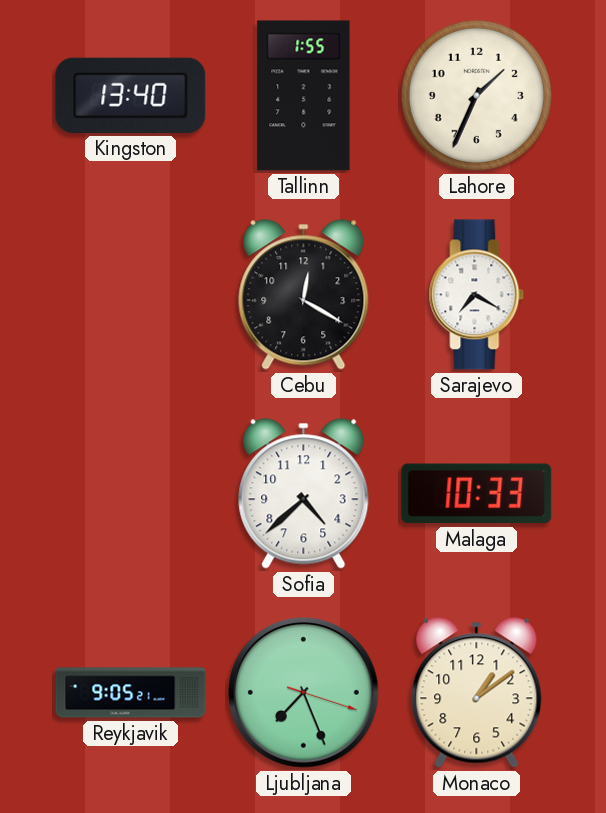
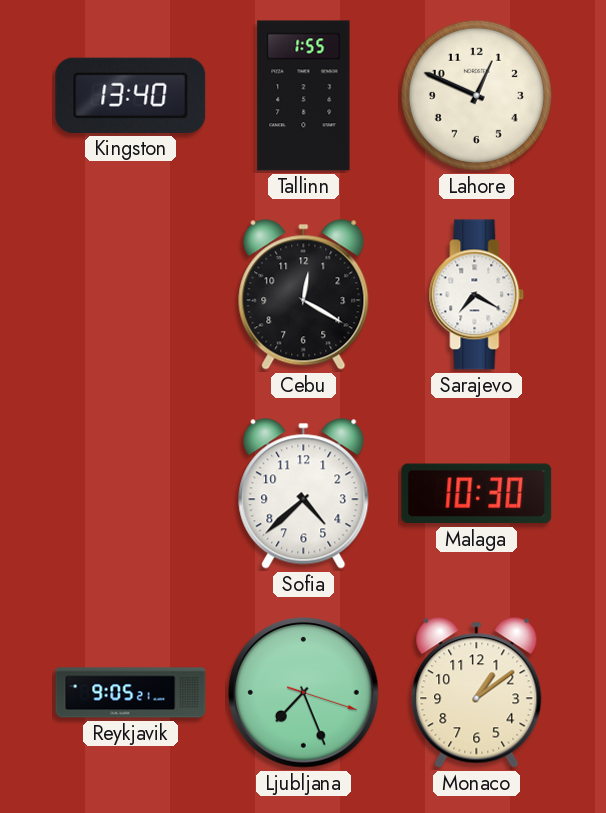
Lahore: 1:34 -> 12:49
Malaga: 10:33 -> 10:30
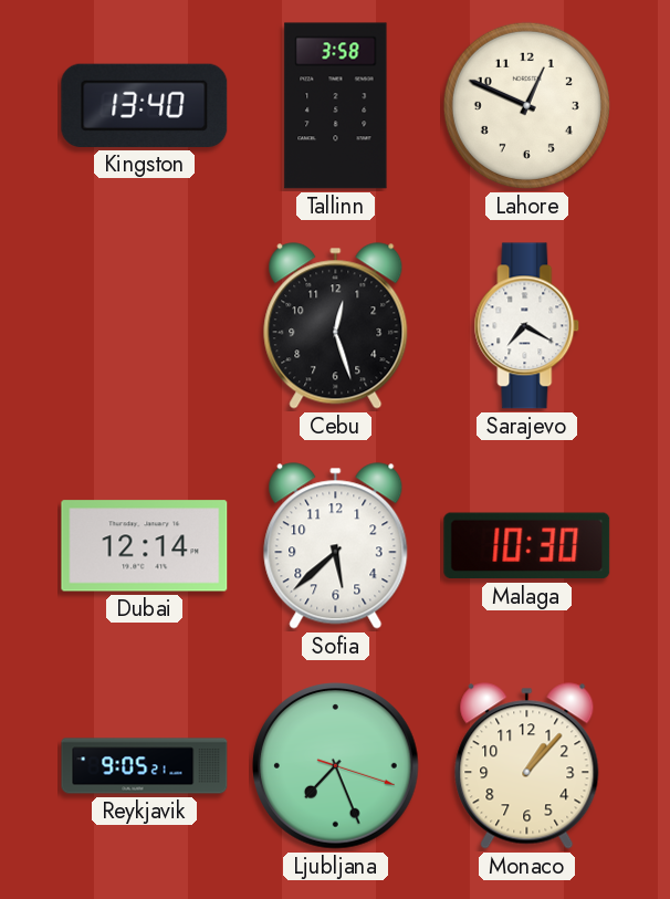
Tallinn: 1:55 -> 3:58
Cebu: 12:20 -> 12:27
Dubai: none -> 12:14
Sofia: 4:38 -> 5:38
Monaco: 1:09 -> 1:07
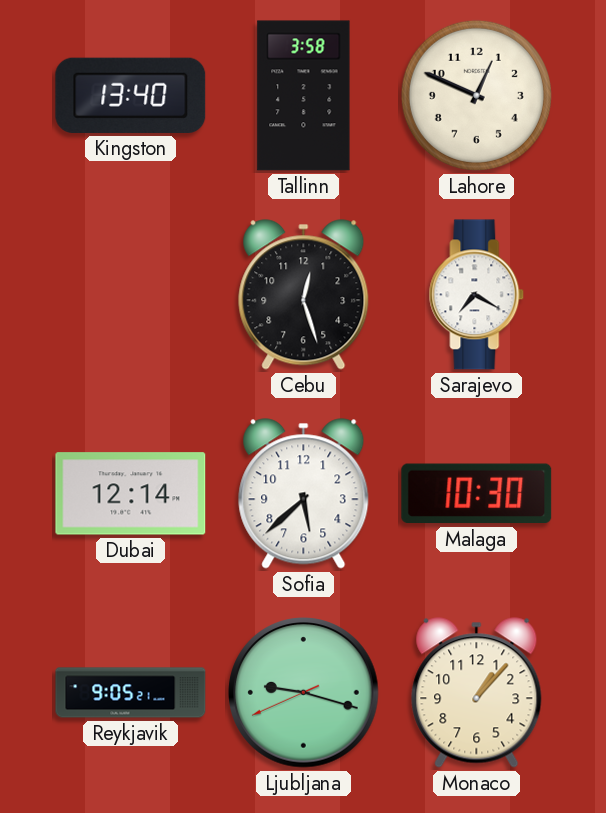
Ljubljana: 7:26 -> 9:17
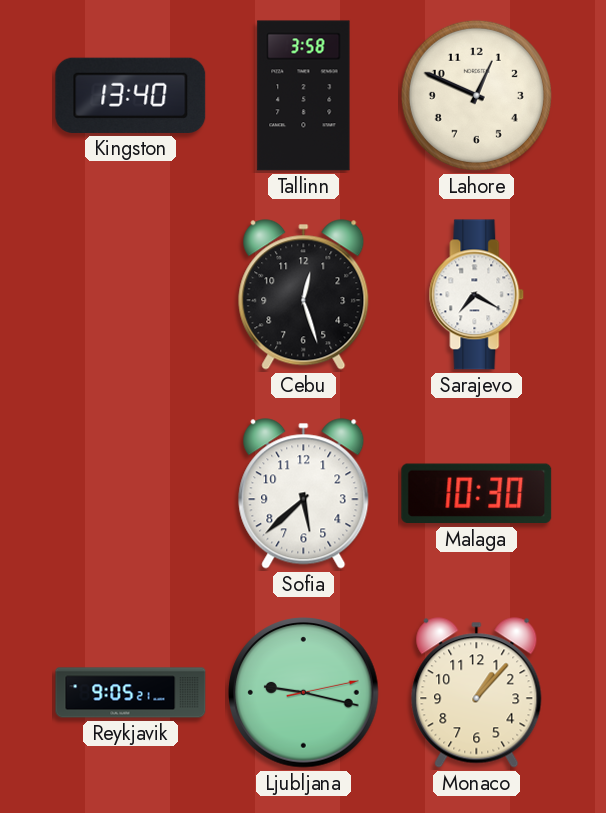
Dubai: 12:14 -> none
Ljubljana: 9:17:41 -> 9:17:13
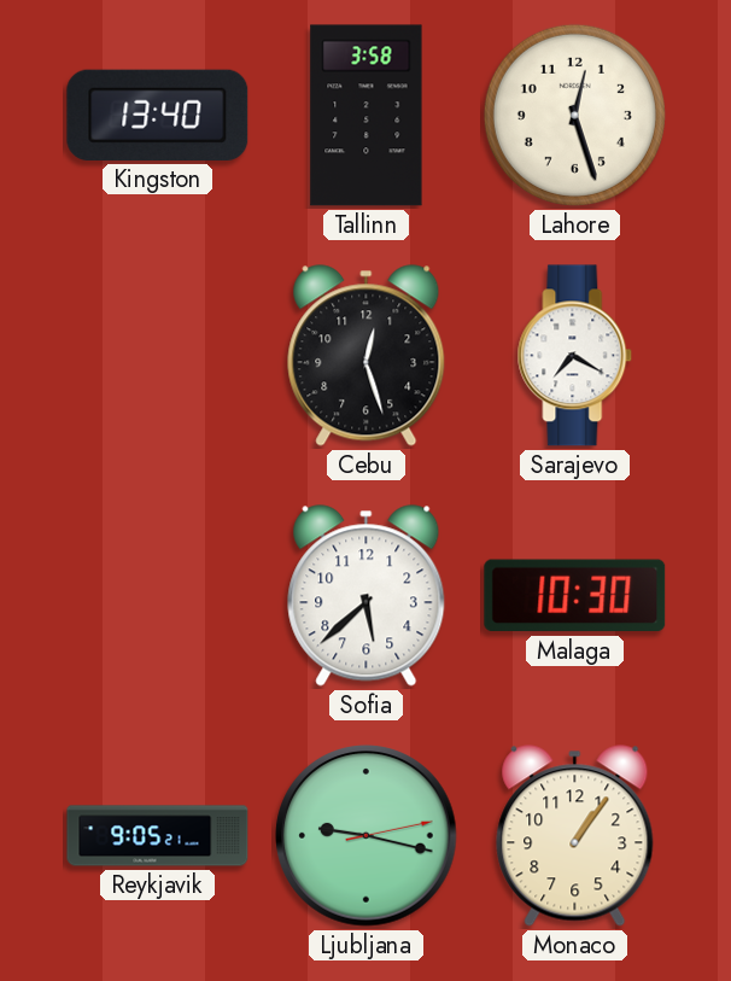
Lahore: 12:49 -> 12:27
Monaco: 1:07 -> 1:06
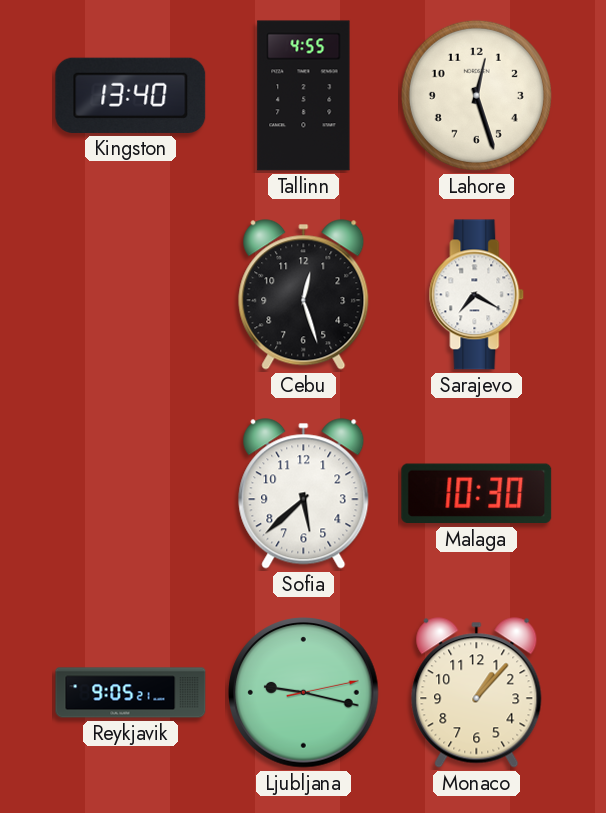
Tallinn: 3:58 -> 4:55
Monaco: 1:06 -> 1:07
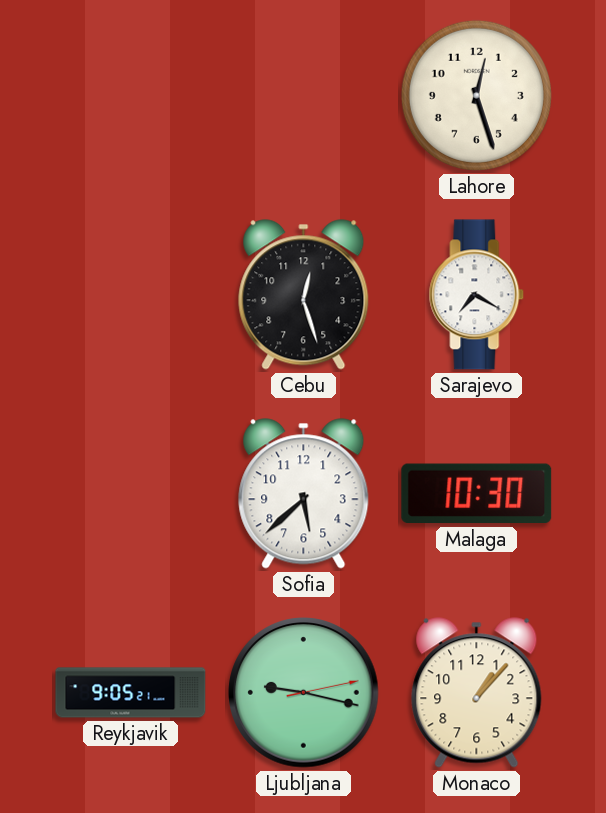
Kingston: 13:40 -> none
Tallinn: 4:55 -> none
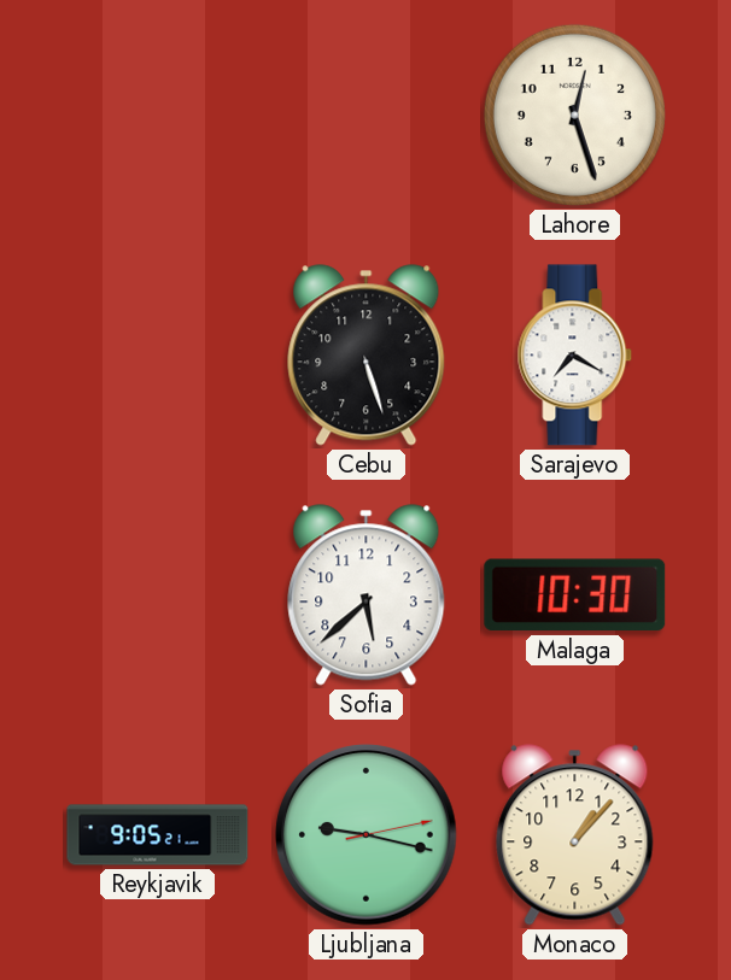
Cebu: 12:27 -> 5:27
